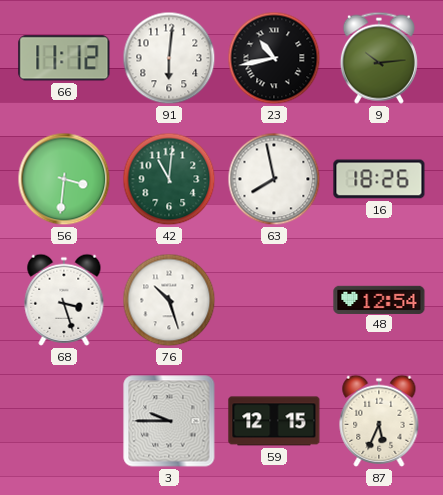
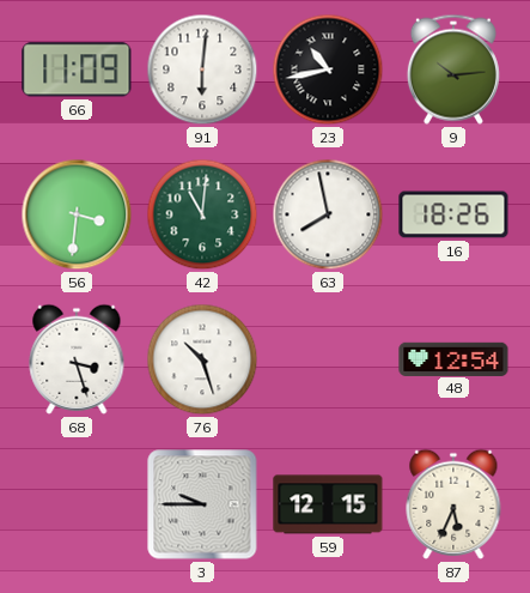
66: 11:12 -> 11:09
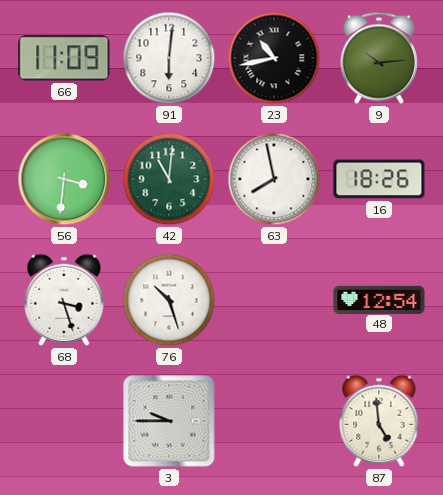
59: 12:15 -> none
87: 5:34 -> 4:59
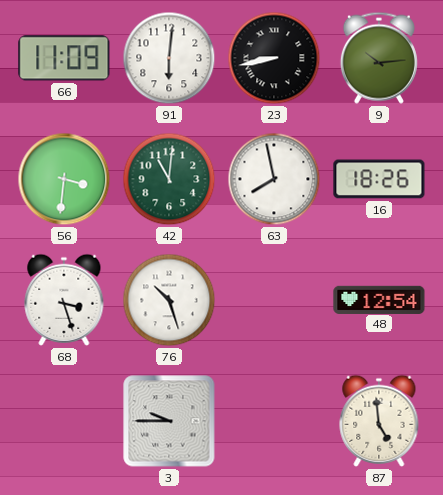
23: 10:43 -> 8:43
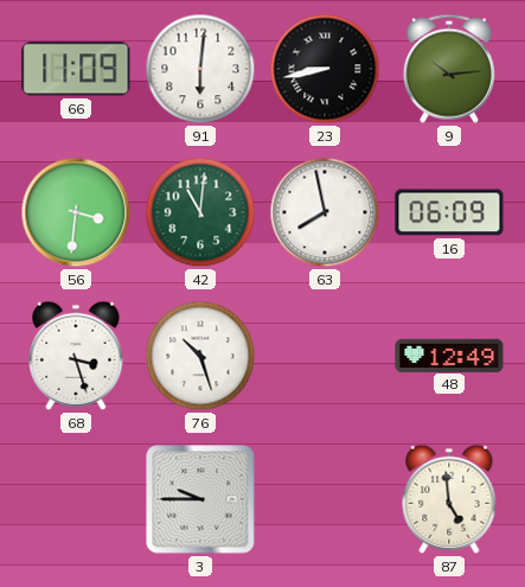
16: 18:26 -> 06:09
48: 12:54 -> 12:49
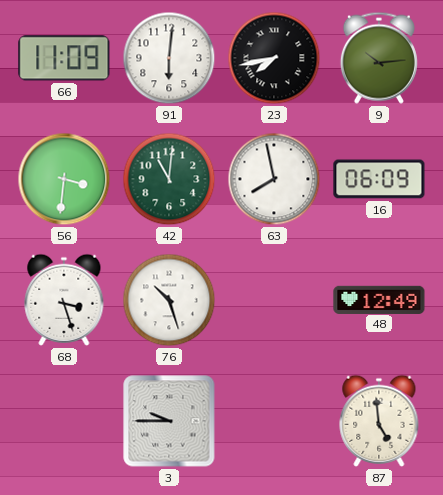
23: 8:43 -> 7:43
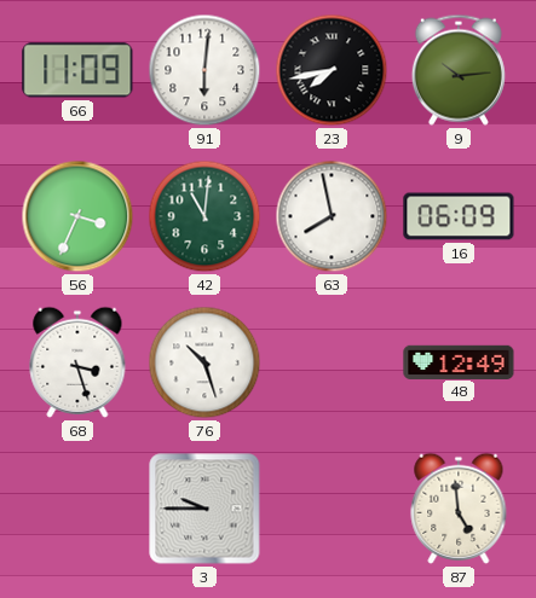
56: 3:31 -> 3:34
